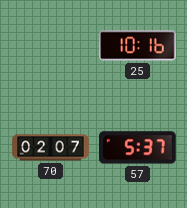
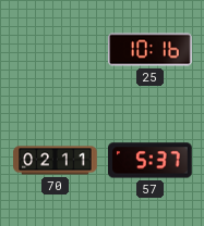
70: 02:07 -> 02:11
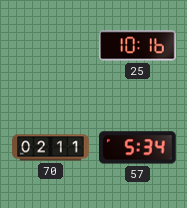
57: 5:37 -> 5:34
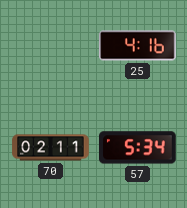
25: 10:16 -> 4:16
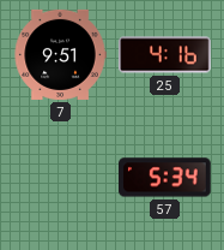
7: none -> 9:51
70: 02:11 -> none
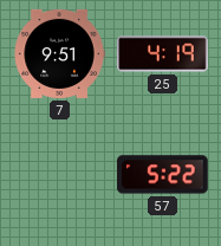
25: 4:16 -> 4:19
57: 5:34 -> 5:22
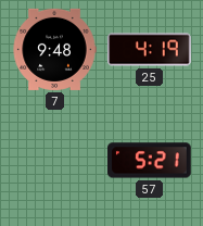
7: 9:51 -> 9:48
57: 5:22 -> 5:21
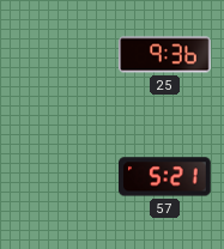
7: 9:48 -> none
25: 4:19 -> 9:36
